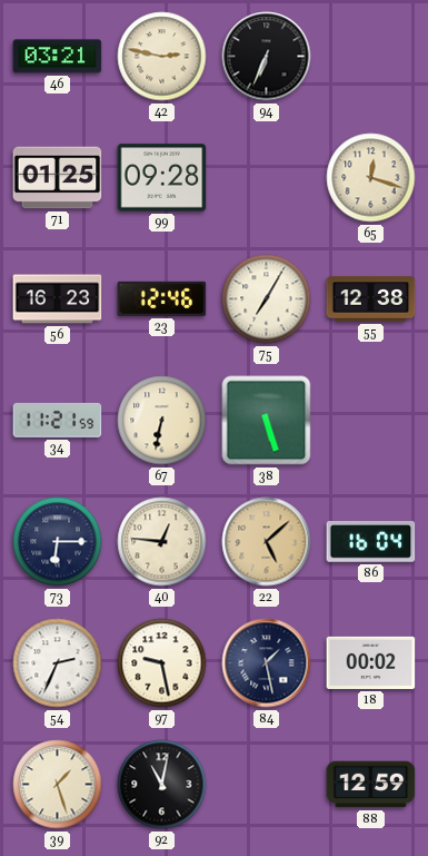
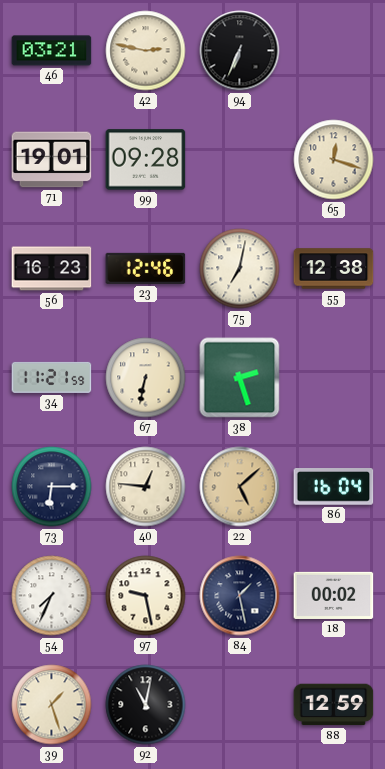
71: 01:25 -> 19:01
75: 7:05 -> 7:02
38: 5:27 -> 2:27
54: 2:34 -> 7:34
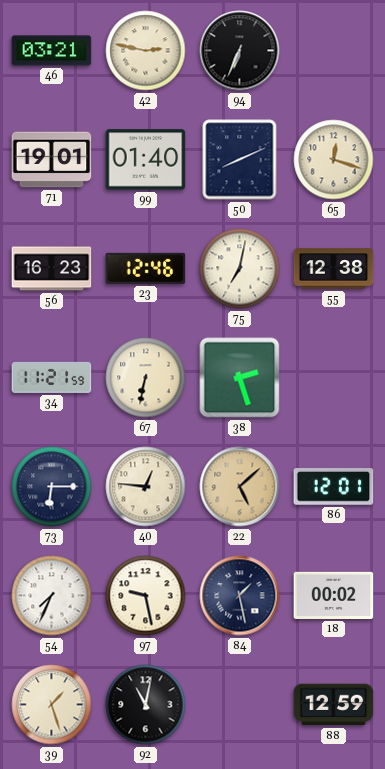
99: 09:28 -> 01:40
50: none -> 8:11
86: 16:04 -> 12:01
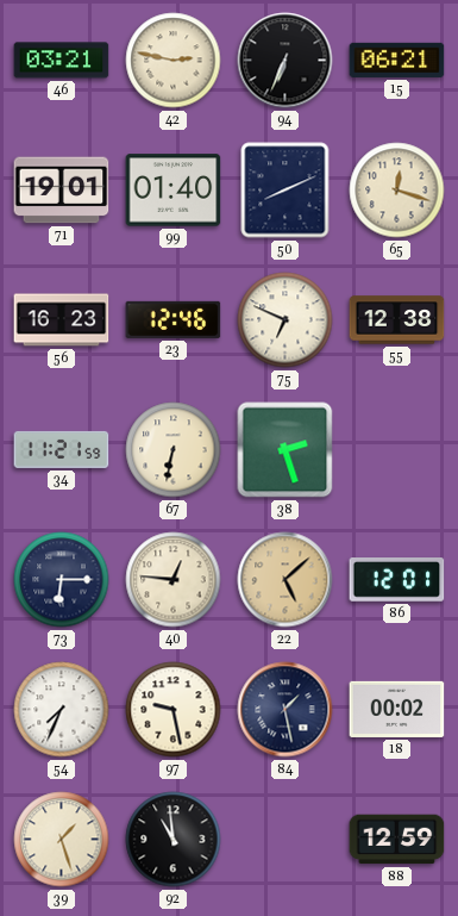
15: none -> 06:21
75: 7:02 -> 6:49
92: 11:02 -> 10:59
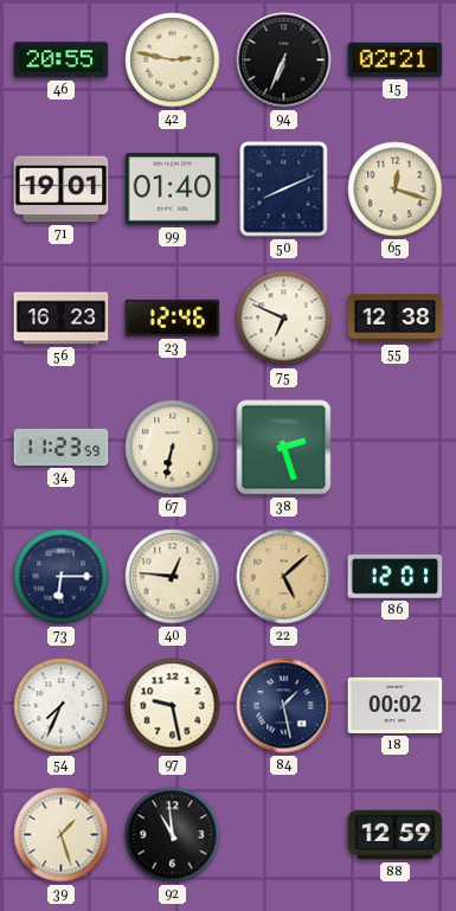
46: 03:21 -> 20:55
15: 06:21 -> 02:21
34: 11:21 -> 11:23
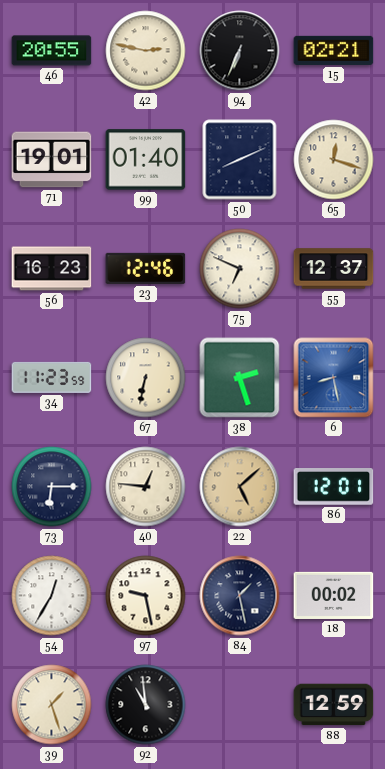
55: 12:38 -> 12:37
6: none -> 8:28
54: 7:34 -> 12:35
